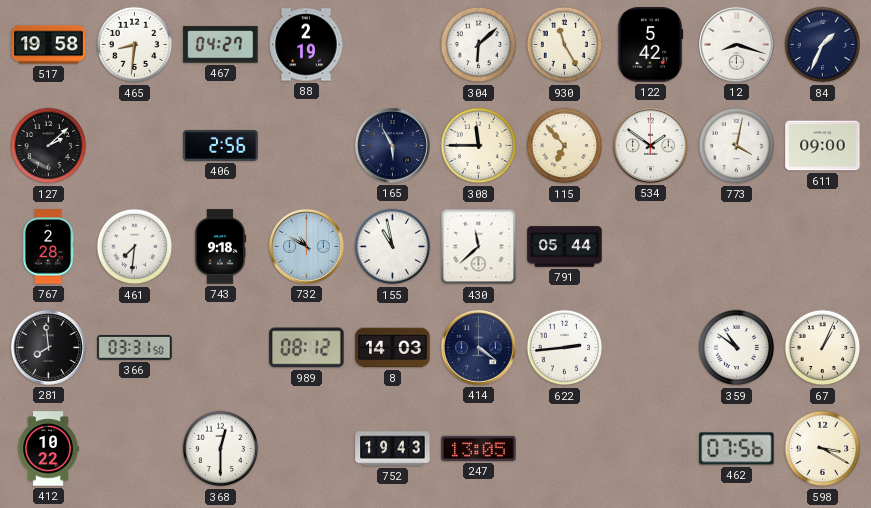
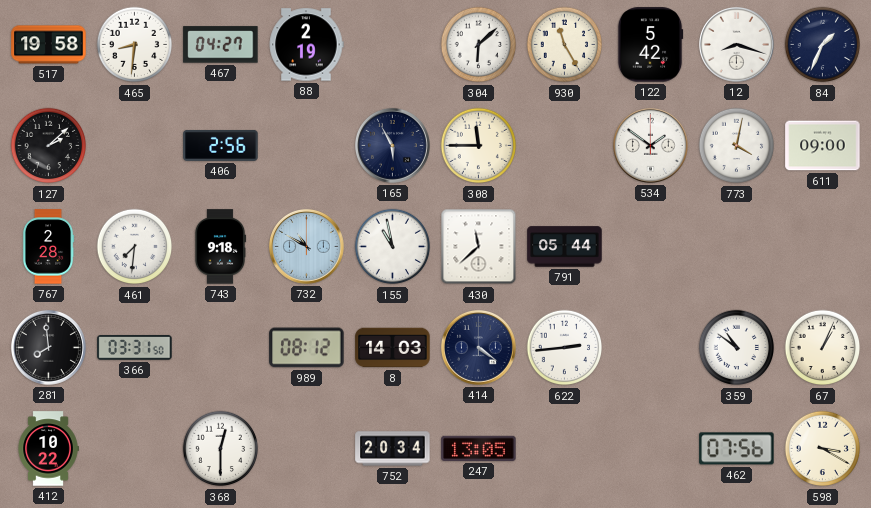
115: 6:53 -> none
752: 19:43 -> 20:34
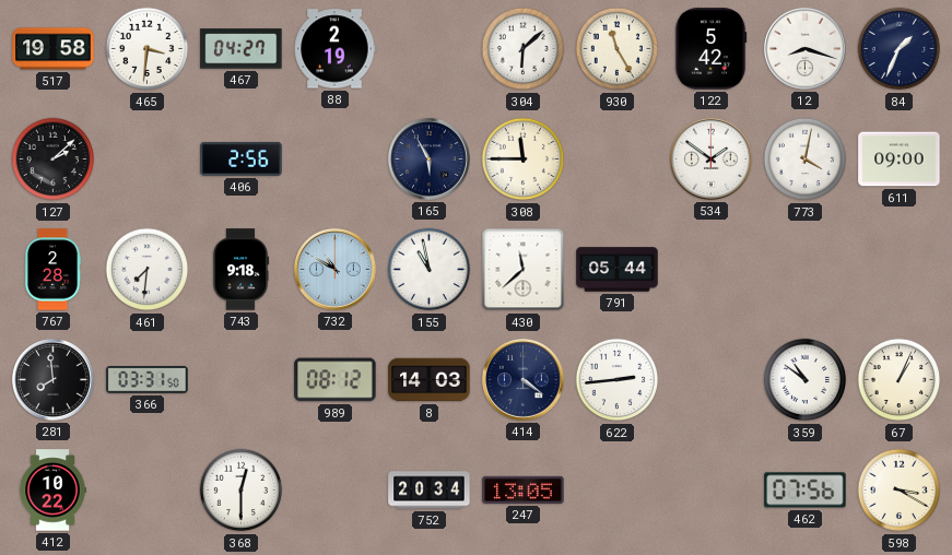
465: 8:31 -> 3:31
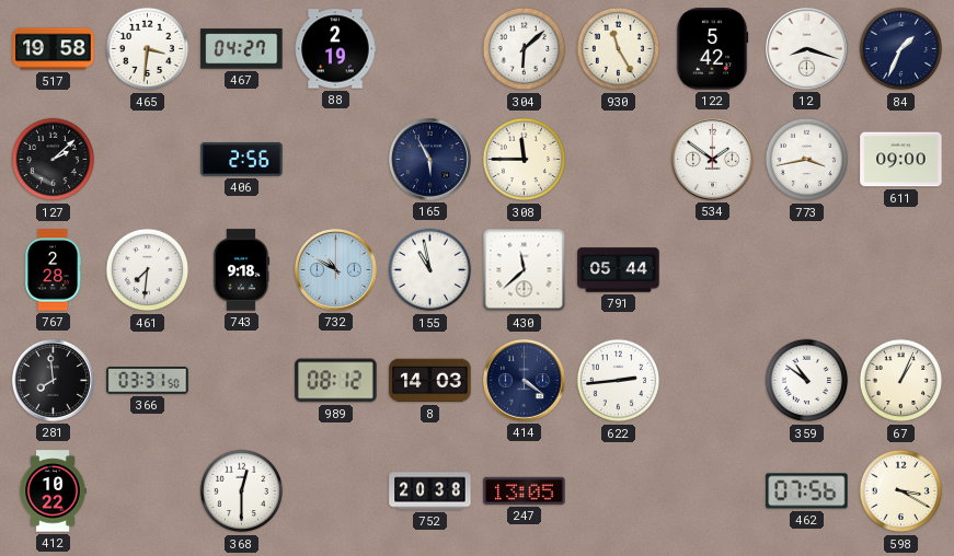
773: 4:02 -> 3:43
752: 20:34 -> 20:38
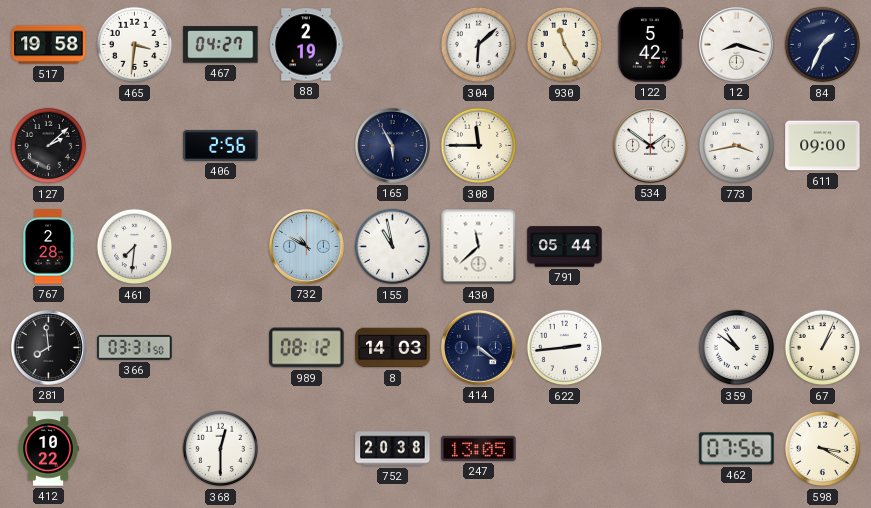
743: 9:18 -> none
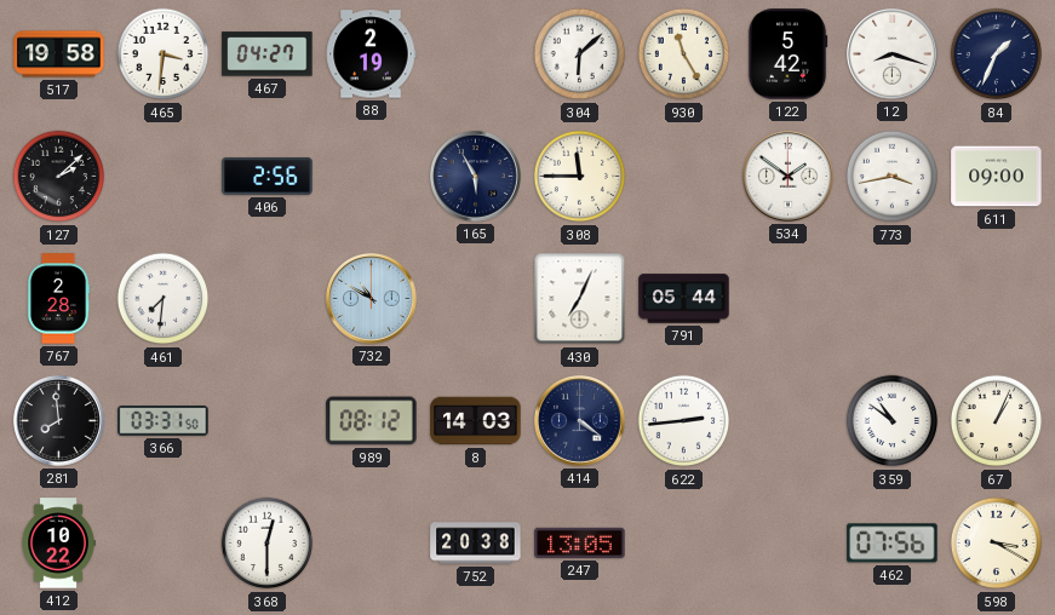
155: 10:58 -> none
430: 11:38 -> 7:04
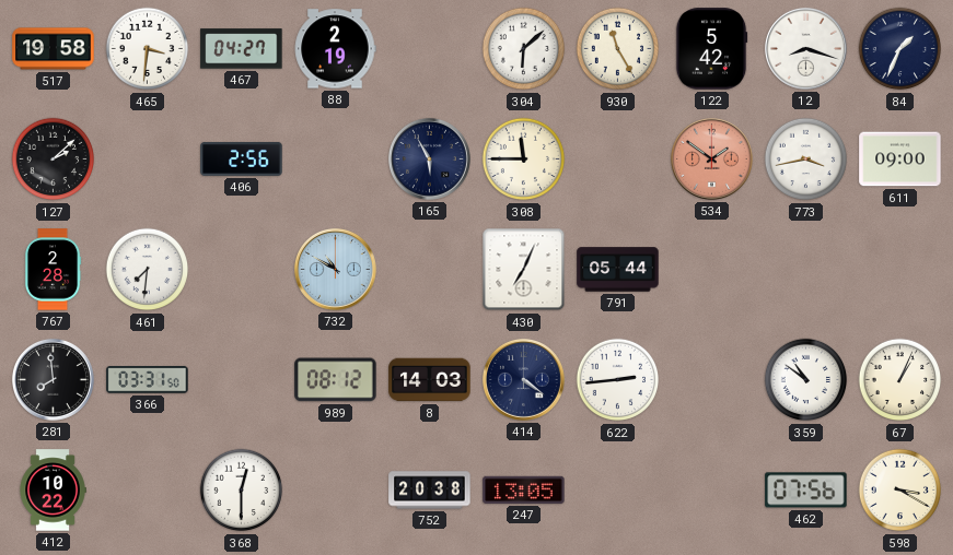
534 dial: white -> salmon
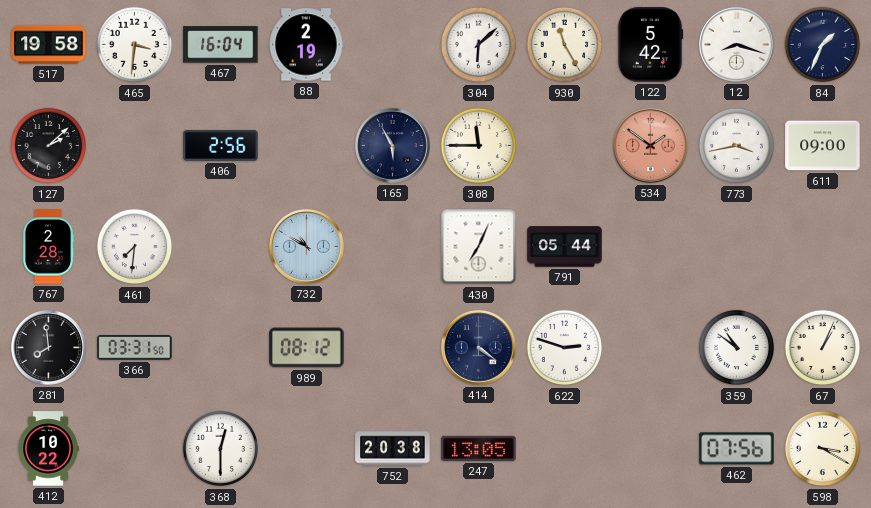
467: 04:27 -> 16:04
8: 14:03 -> none
622: 2:44 -> 2:48
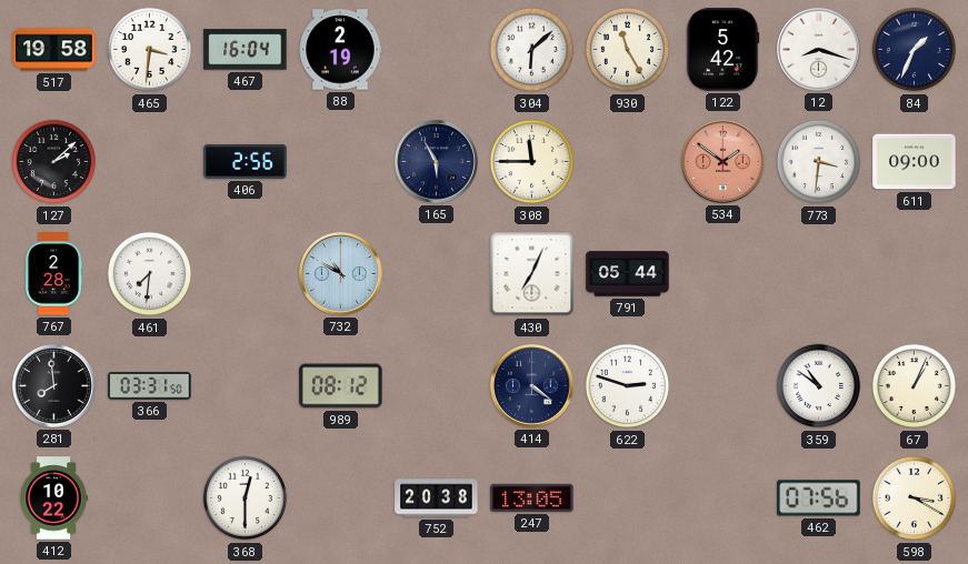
773: 3:43 -> 3:31
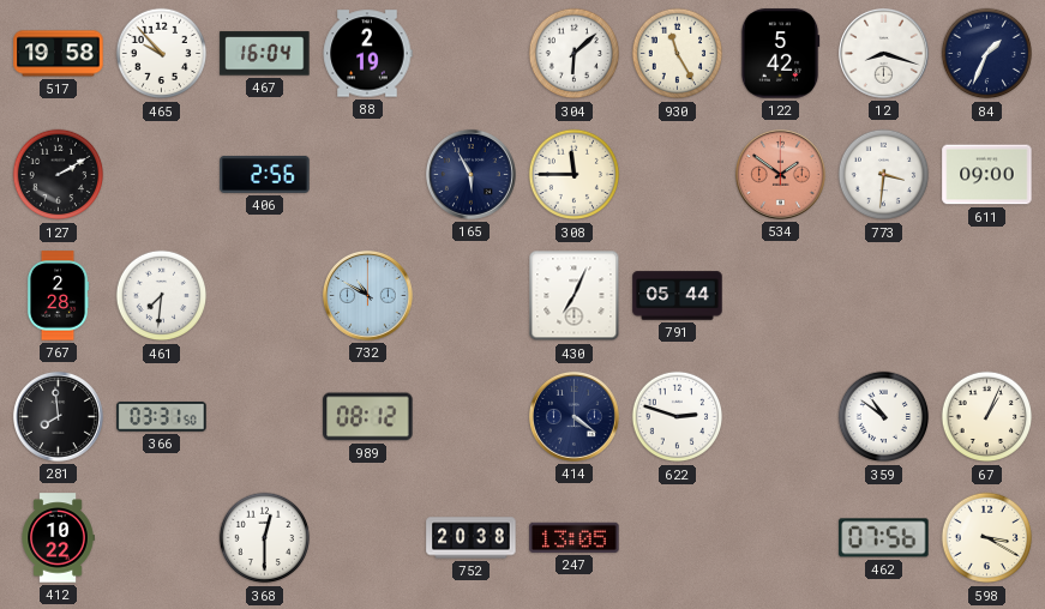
465: 3:31 -> 9:53
127: 2:08 -> 2:10
